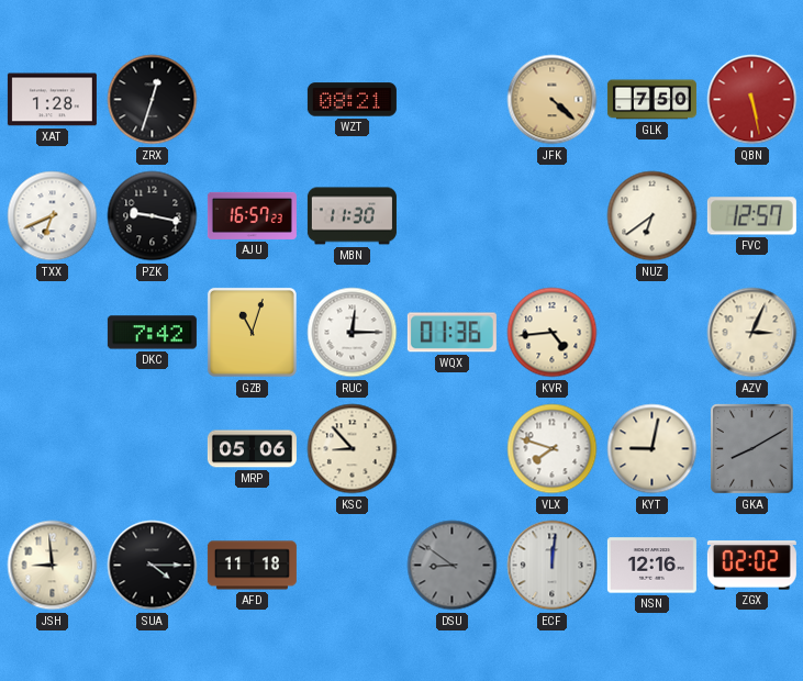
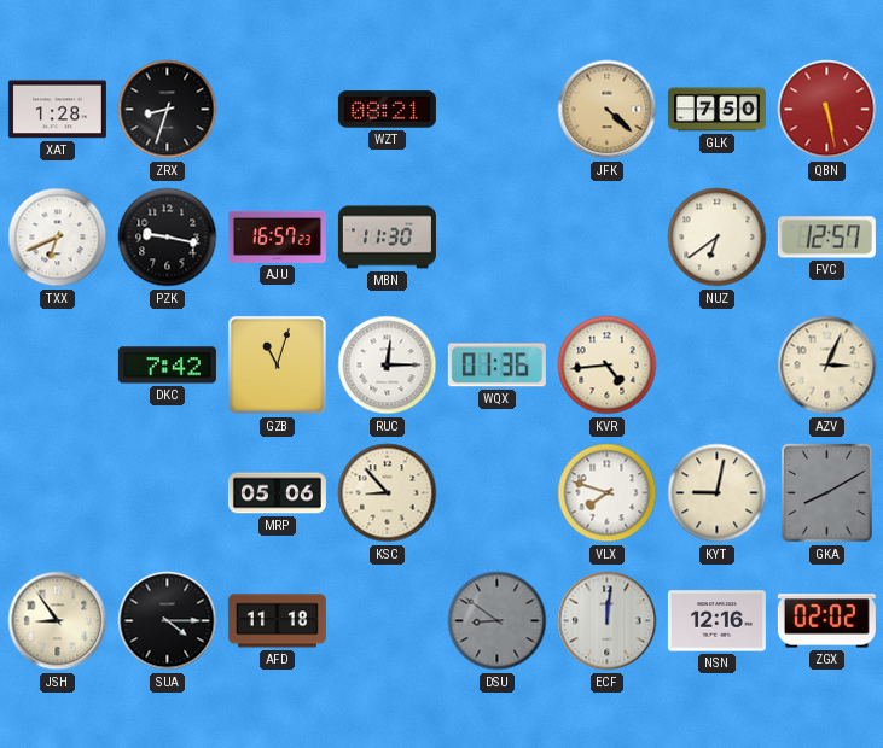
ZRX: 12:33 -> 8:33
JSH: 8:59 -> 8:54
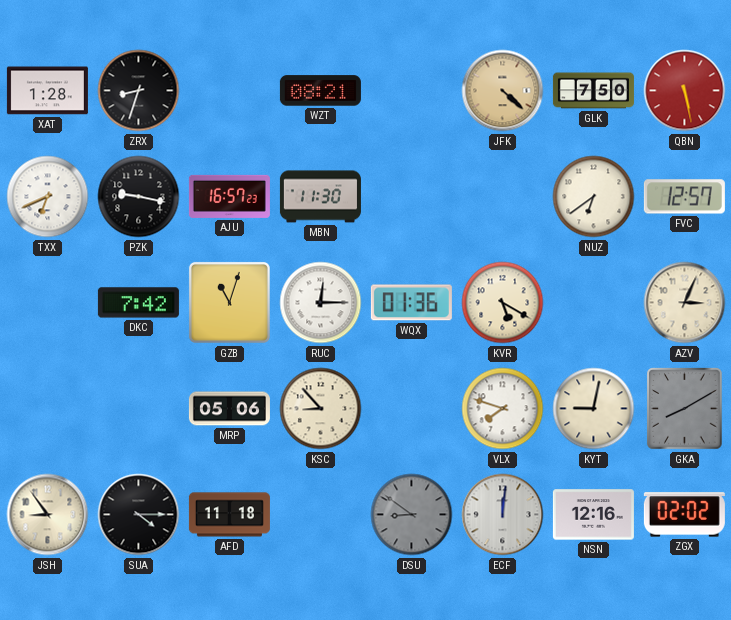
KVR: 4:44 -> 5:20
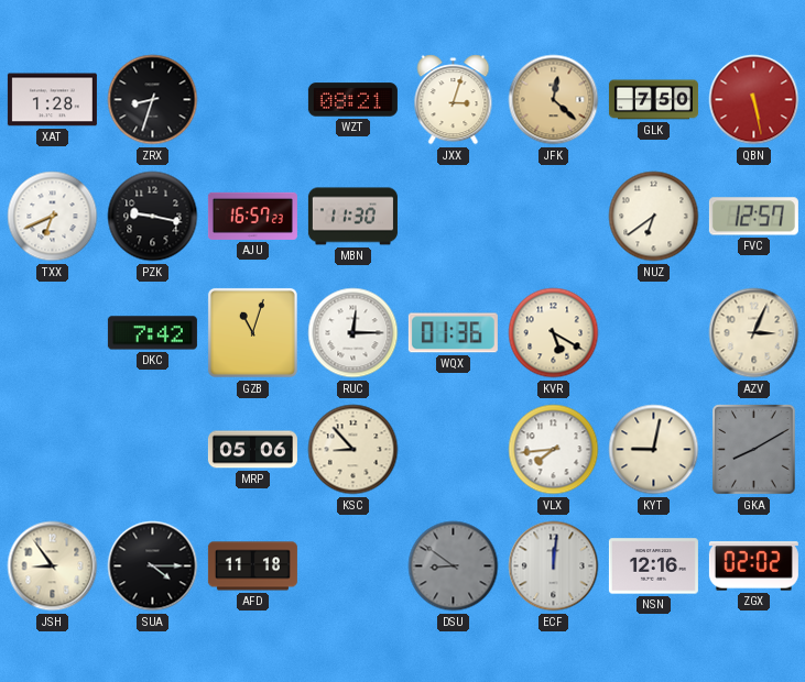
JXX: none -> 3:03
JFK: 4:22 -> 12:22
VLX: 7:48 -> 7:44
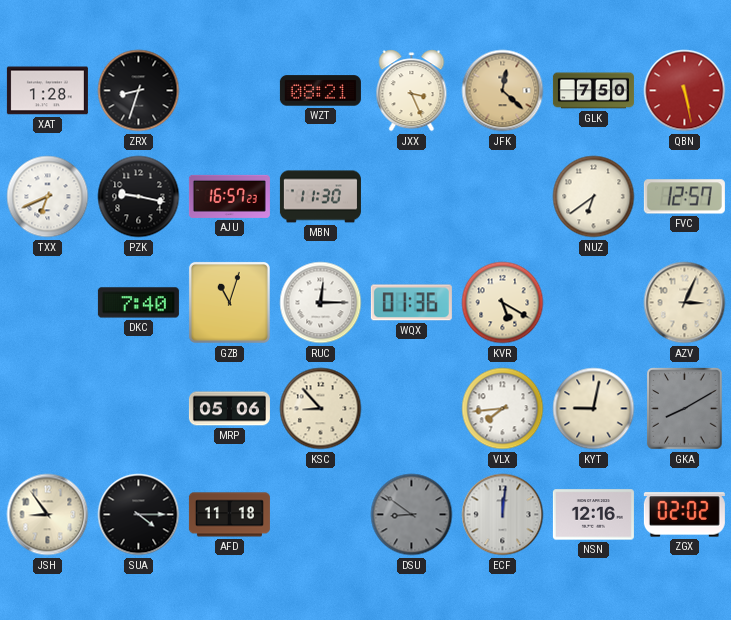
JXX: 3:03 -> 3:26
DKC: 7:42 -> 7:40
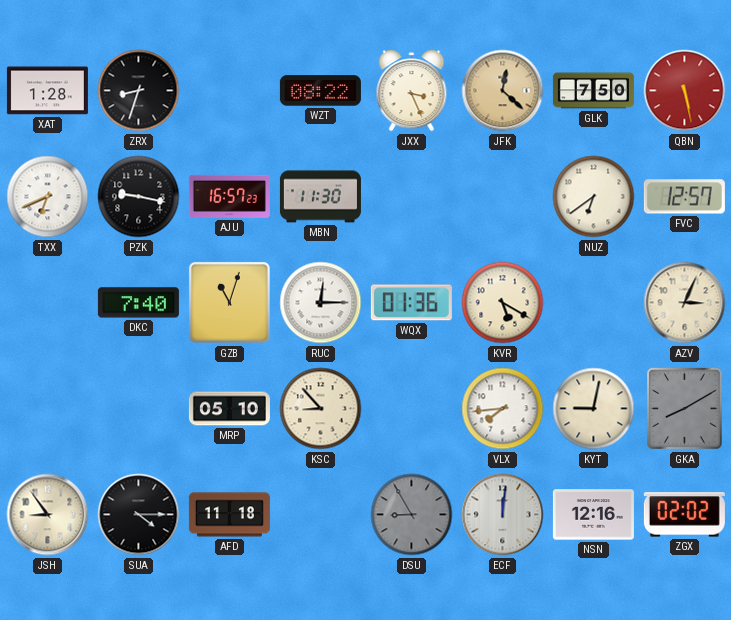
WZT: 08:21 -> 08:22
MRP: 05:06 -> 05:10
DSU: 8:51 -> 8:55
